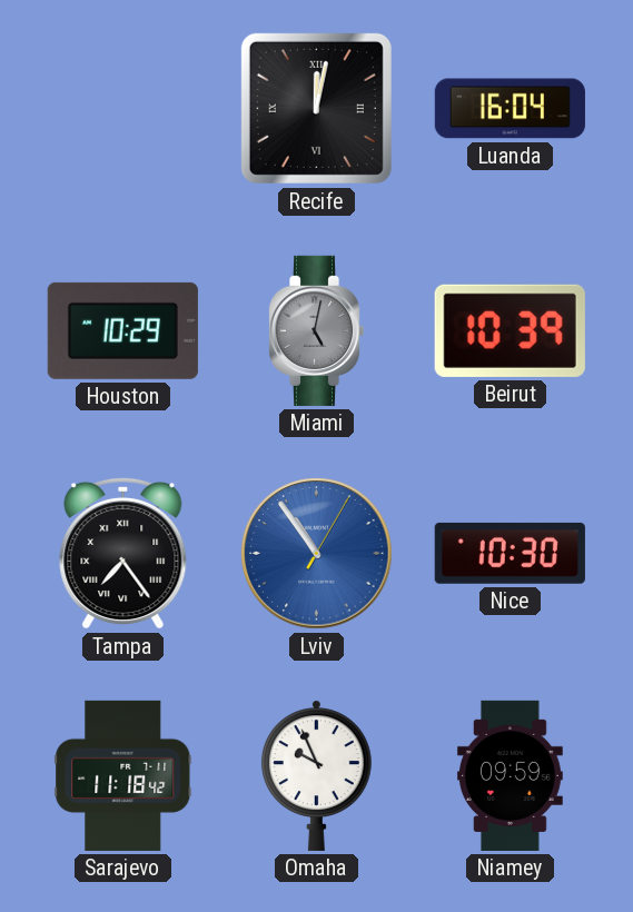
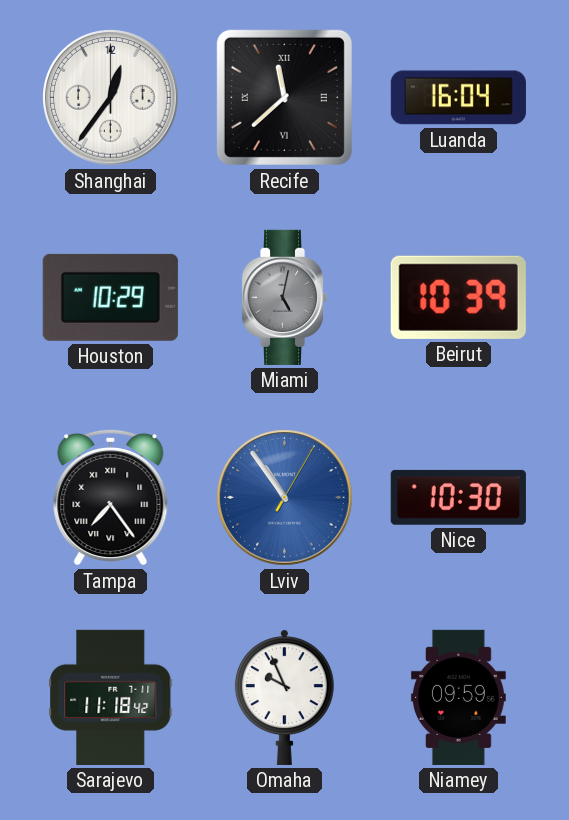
Shanghai: none -> 12:36
Recife: 12:02 -> 11:38
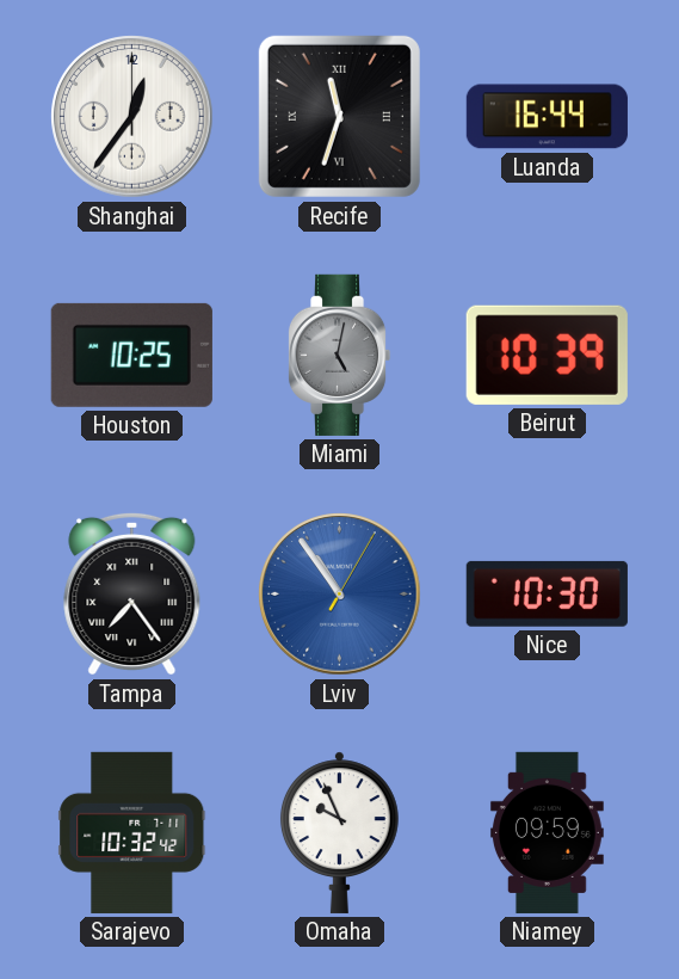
Recife: 11:38 -> 11:33
Luanda: 16:04 -> 16:44
Houston: 10:29 -> 10:25
Sarajevo: 11:18 -> 10:32
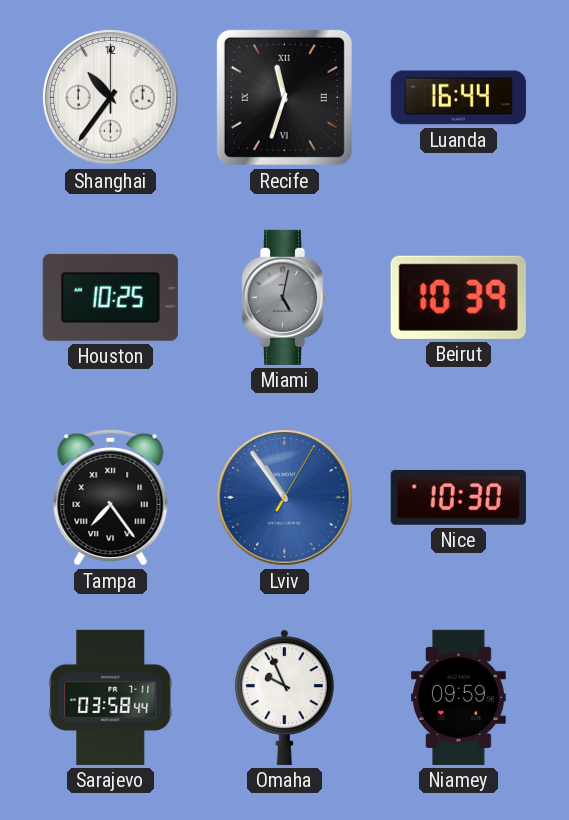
Shanghai: 12:36 -> 10:36
Sarajevo: 10:32 -> 03:58
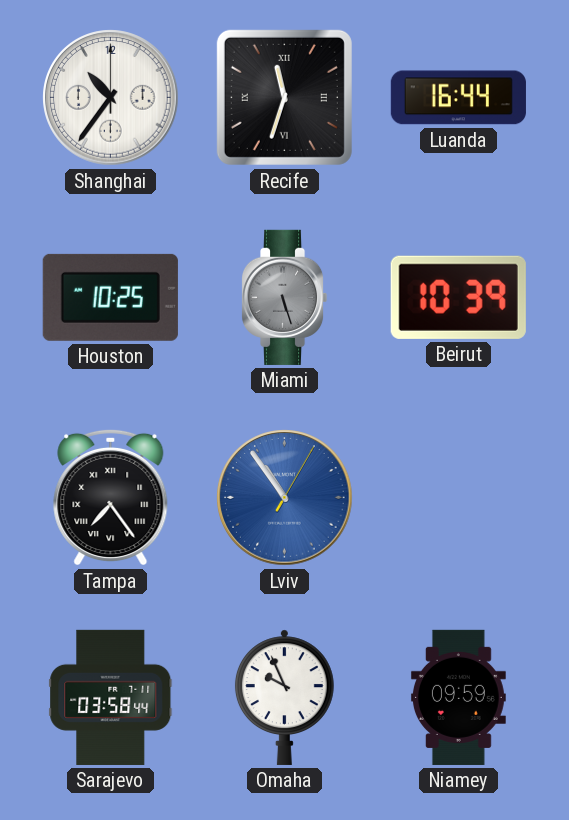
Miami: 5:02 -> 5:27
Nice: 10:30 -> none
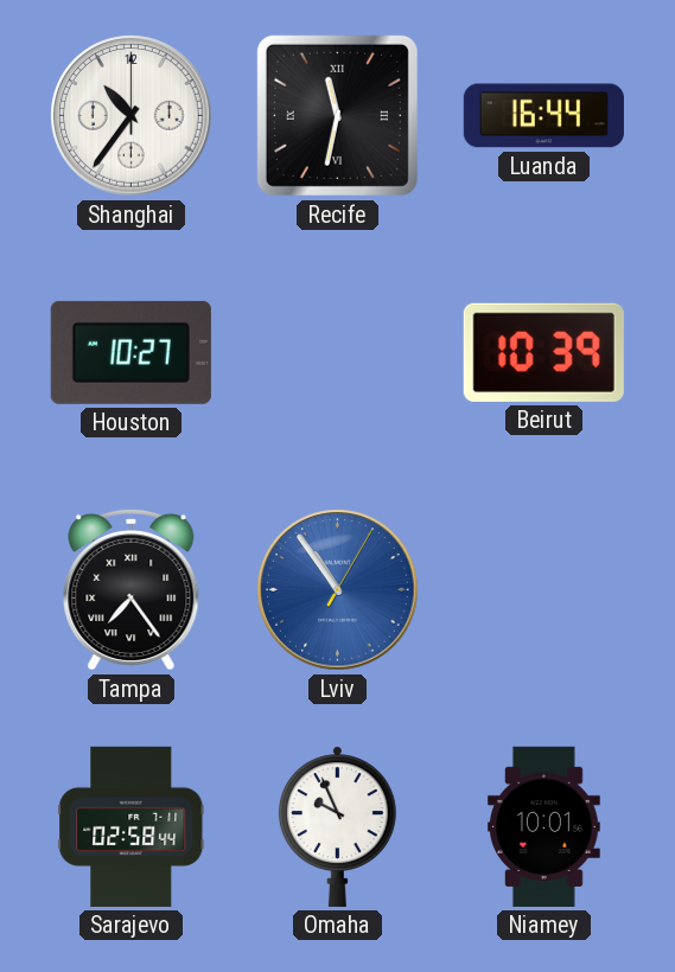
Recife: 11:33 -> 11:32
Houston: 10:25 -> 10:27
Miami: 5:27 -> none
Sarajevo: 03:58 -> 02:58
Niamey: 09:59 -> 10:01
